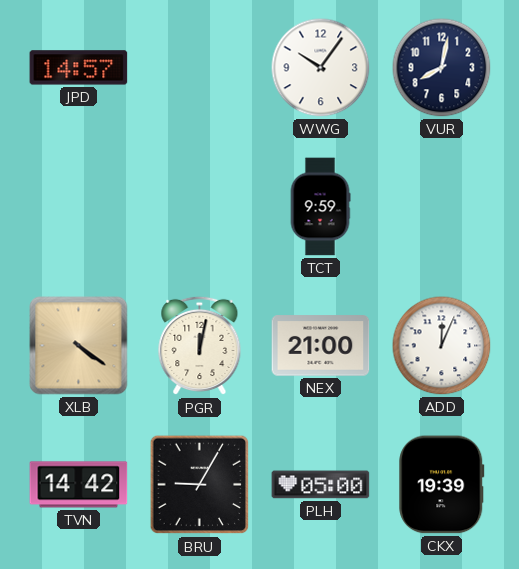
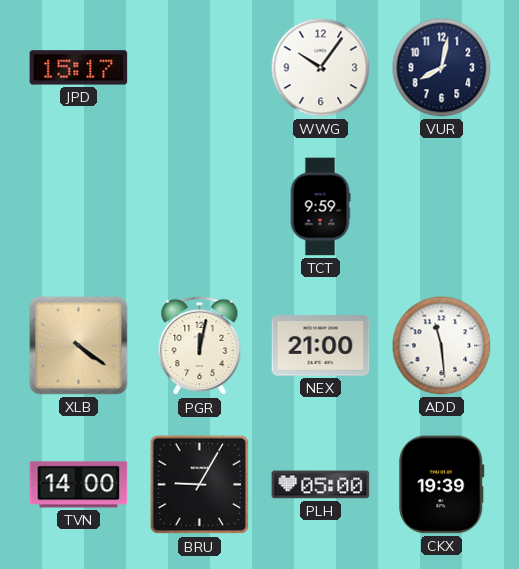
JPD: 14:57 -> 15:17
ADD: 12:04 -> 11:29
TVN: 14:42 -> 14:00
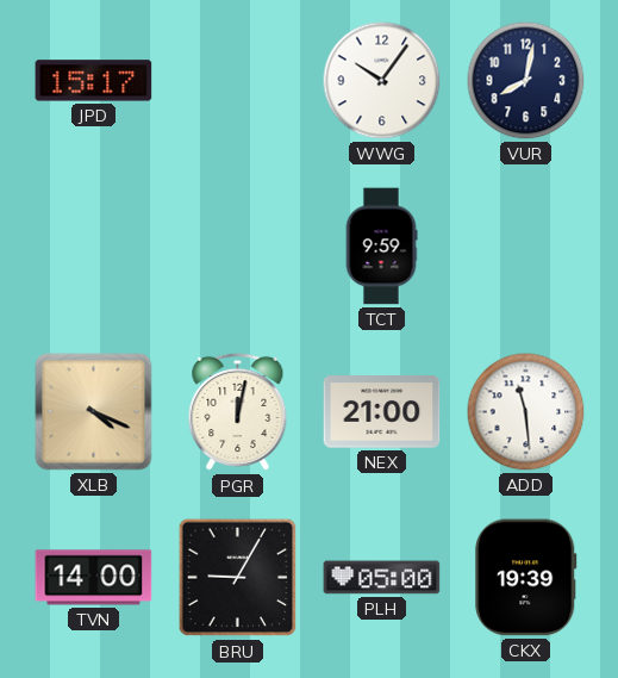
XLB: 4:21 -> 4:19
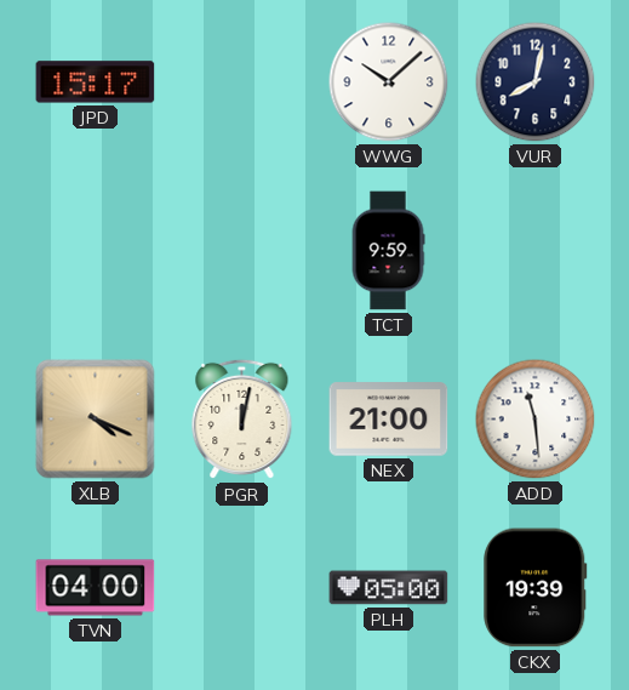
WWG: 10:06 -> 10:08
TVN: 14:00 -> 04:00
BRU: 9:05 -> none
